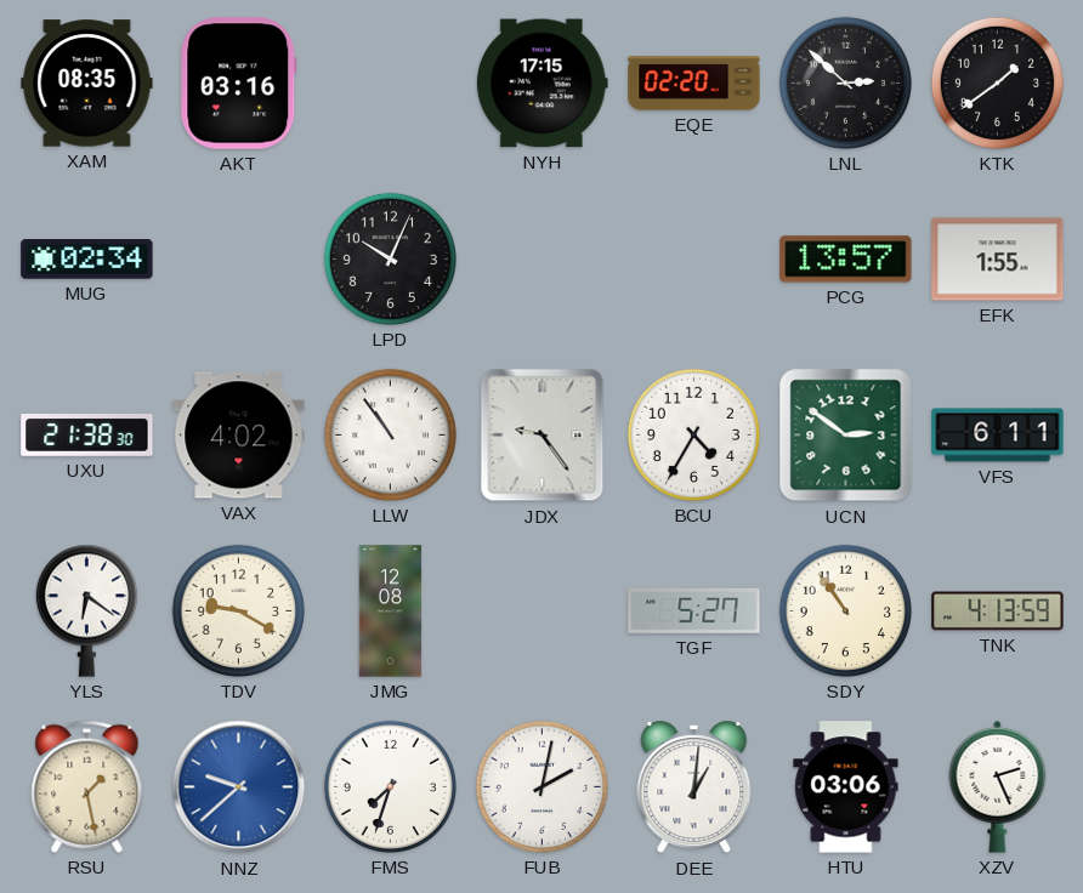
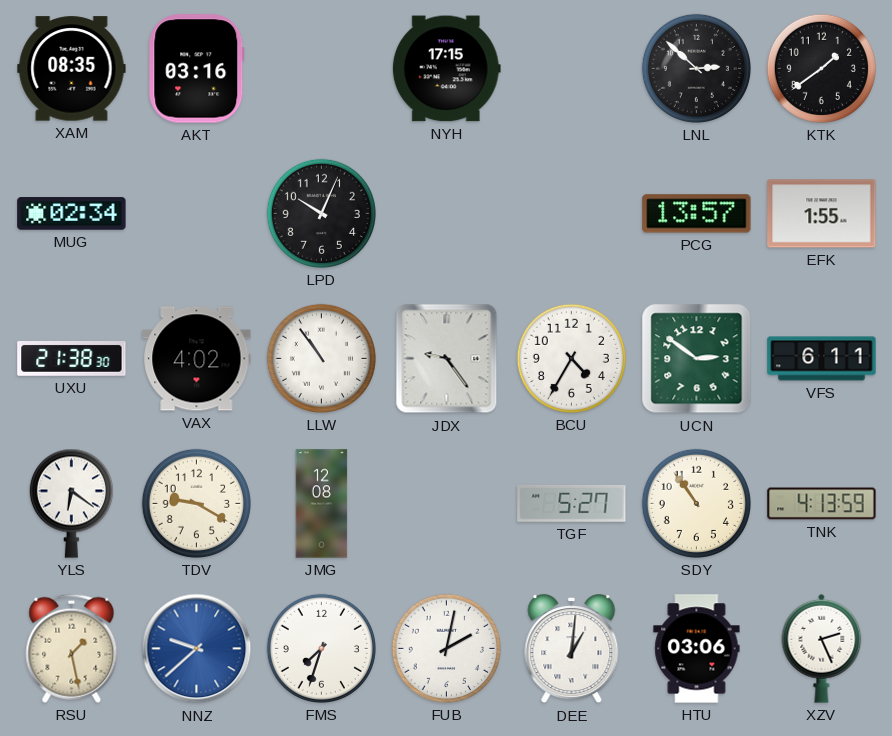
EQE: 02:20 -> none
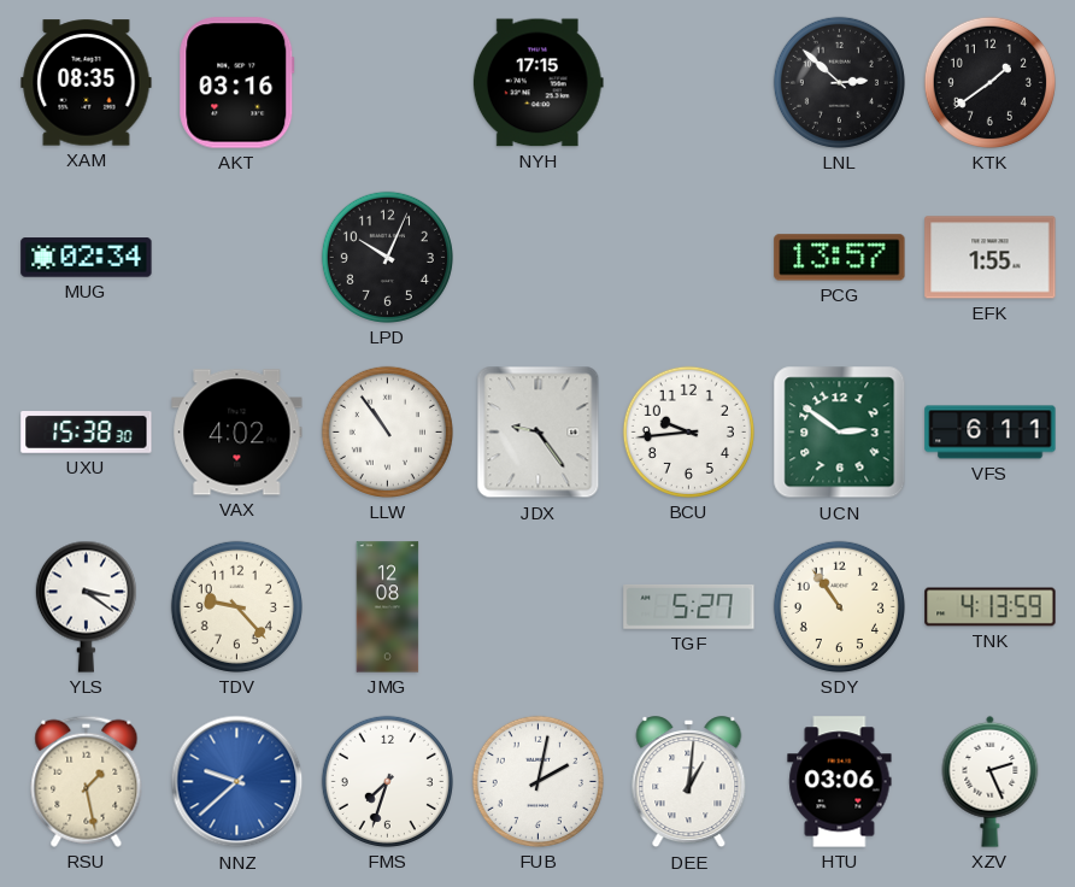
UXU: 21:38 -> 15:38
BCU: 4:35 -> 9:44
YLS: 6:21 -> 3:21
TDV: 9:20 -> 9:23
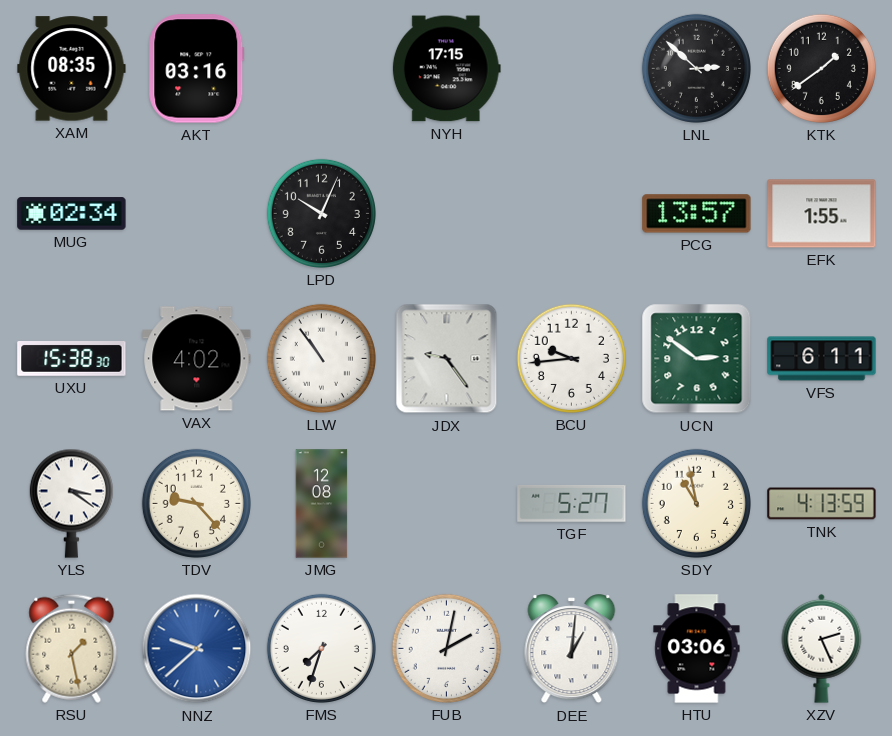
SDY: 10:54 -> 10:58
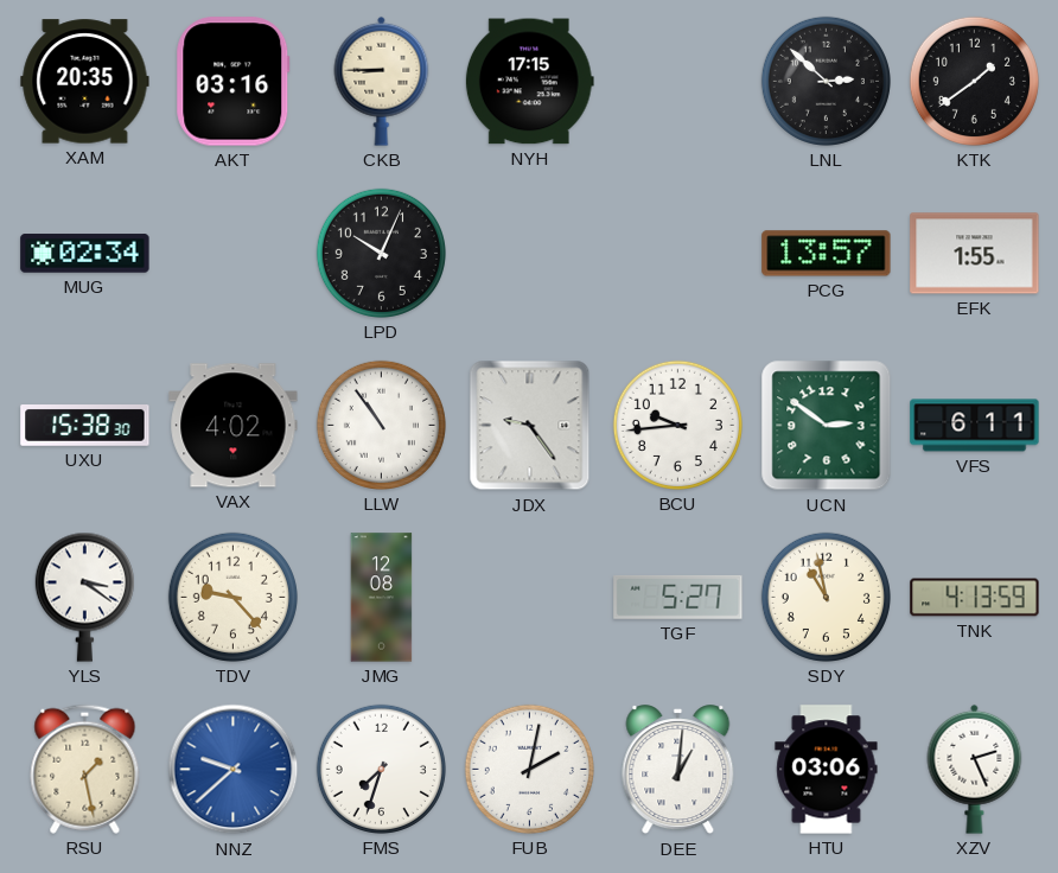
XAM: 08:35 -> 20:35
CKB: none -> 8:45
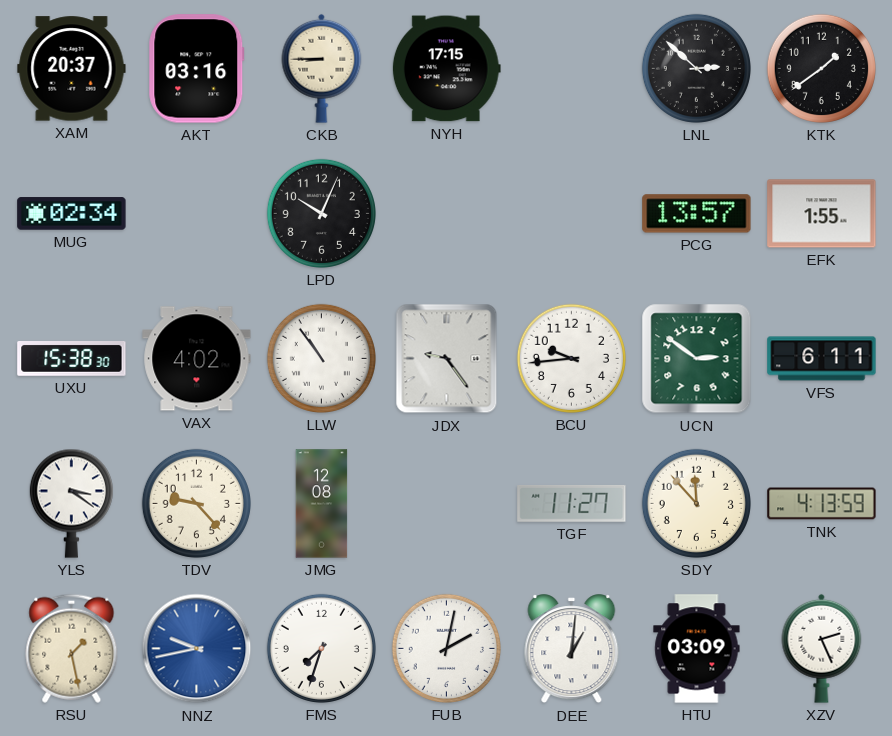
XAM: 20:35 -> 20:37
TGF: 5:27 -> 11:27
SDY: 10:58 -> 11:53
NNZ: 9:38 -> 9:43
HTU: 03:06 -> 03:09
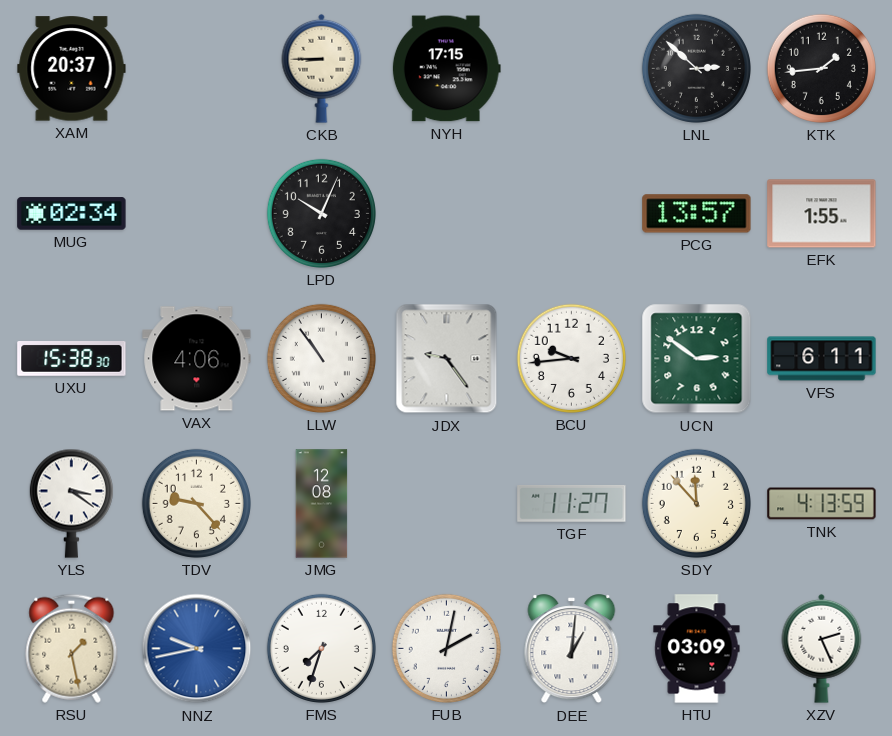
AKT: 03:16 -> none
KTK: 1:39 -> 1:44
VAX: 4:02 -> 4:06
